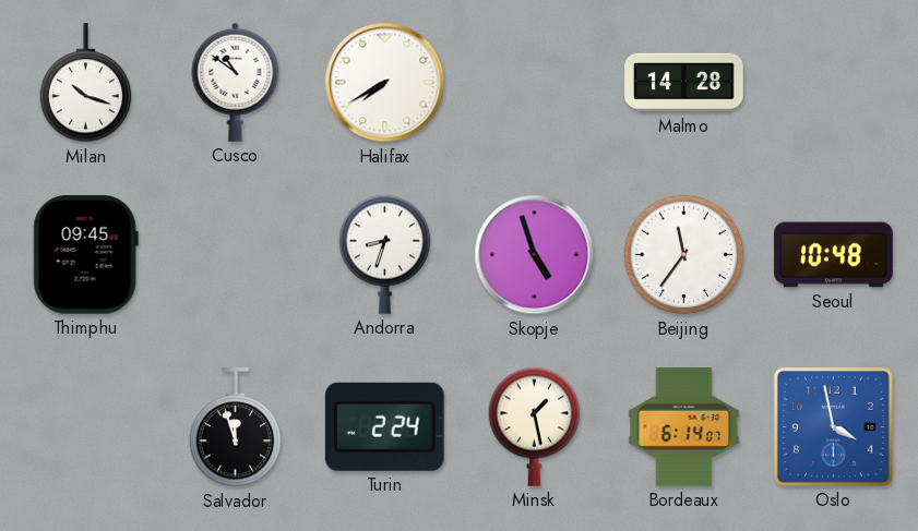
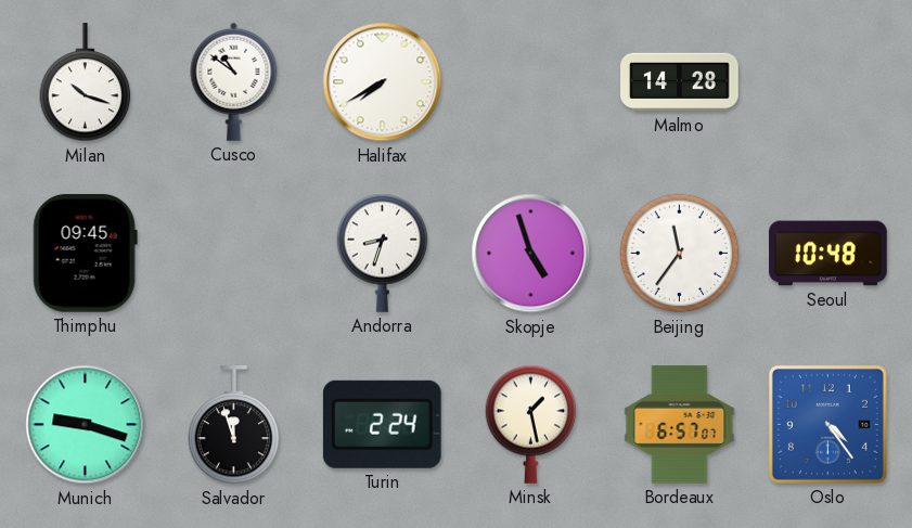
Munich: none -> 9:18
Bordeaux: 6:14 -> 6:57
Oslo: 3:58 -> 4:24
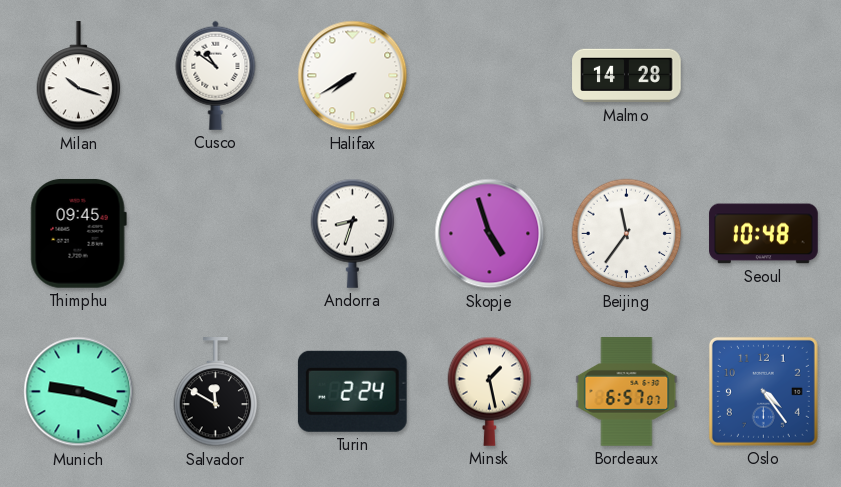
Salvador: 11:57 -> 11:50
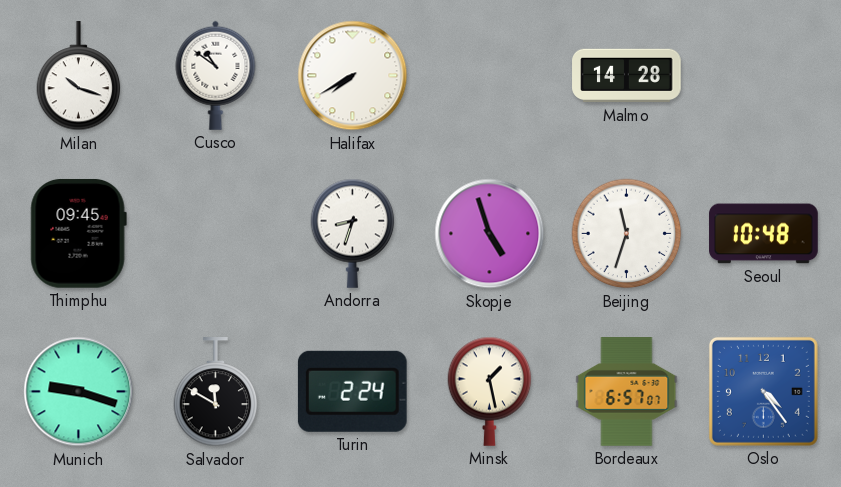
Beijing: 11:36 -> 11:33
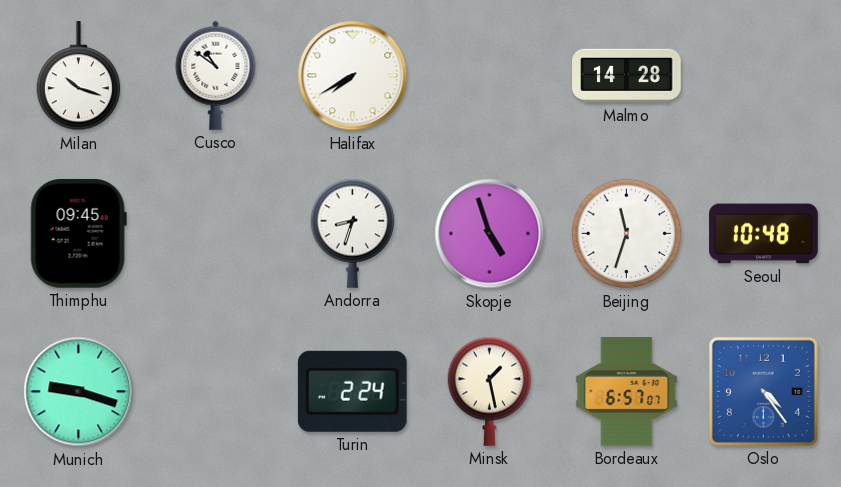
Salvador: 11:50 -> none
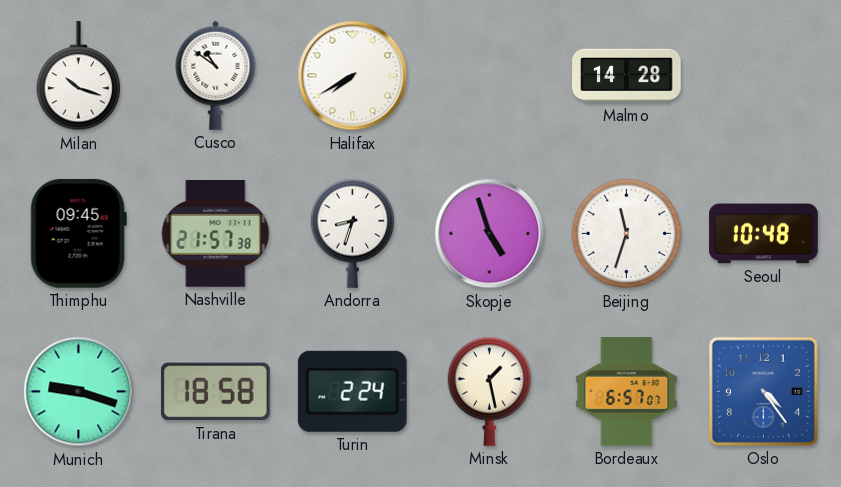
Nashville: none -> 21:57
Tirana: none -> 18:58
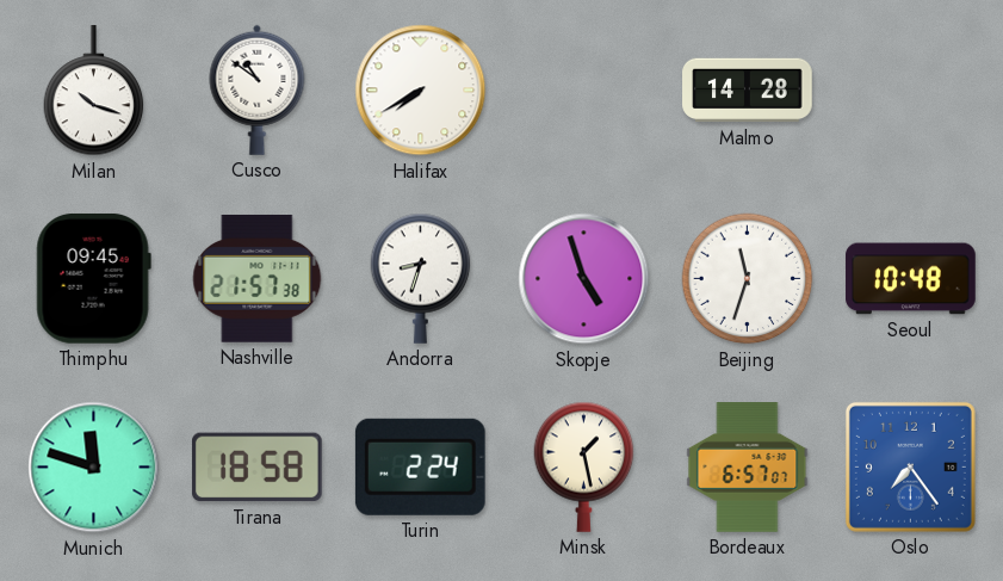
Munich: 9:18 -> 11:48
Oslo: 4:24 -> 7:24
